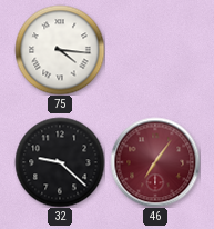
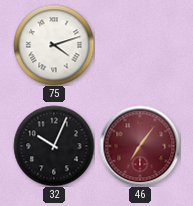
75: 4:16 -> 4:12
32: 9:22 -> 10:04
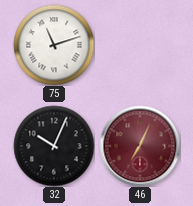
75: 4:12 -> 11:12
46: 7:06 -> 7:04
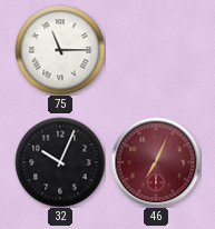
75: 11:12 -> 11:15
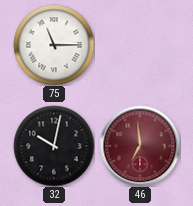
32: 10:04 -> 10:02
46: 7:04 -> 6:59
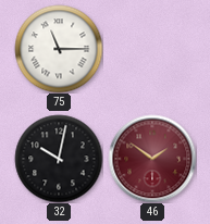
46: 6:59 -> 1:51
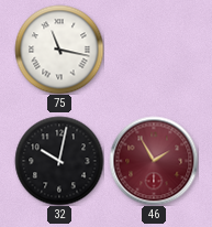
75: 11:15 -> 11:17
46: 1:51 -> 1:55
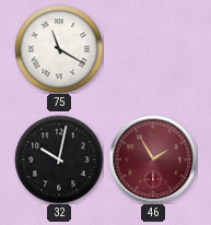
75: 11:17 -> 11:20
